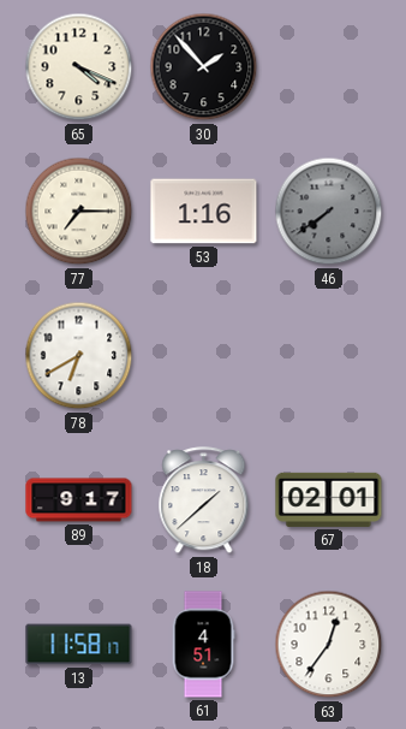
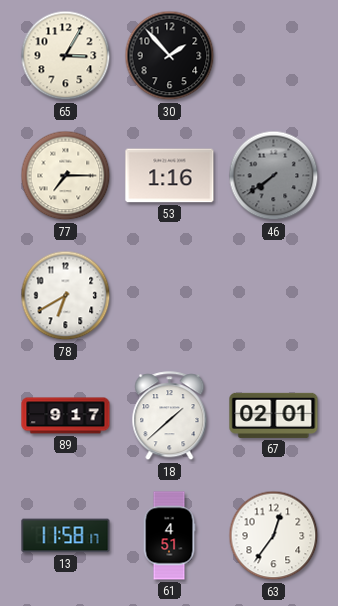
65: 4:19 -> 3:05
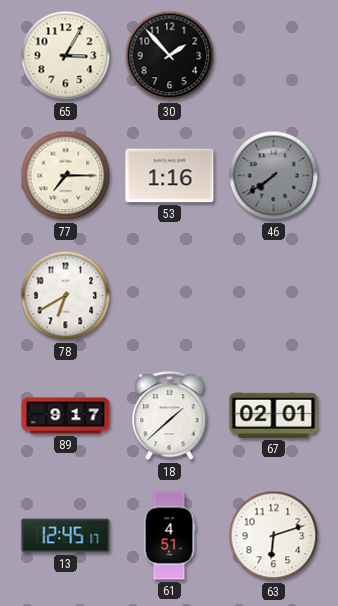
13: 11:58 -> 12:45
63: 12:36 -> 6:12
